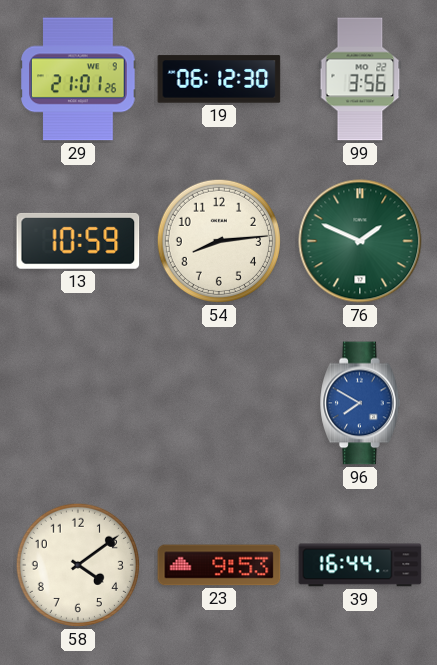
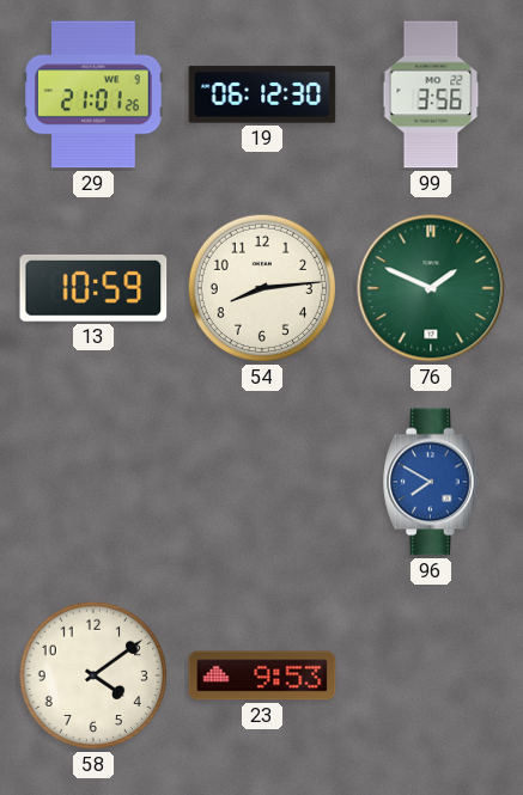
39: 16:44 -> none
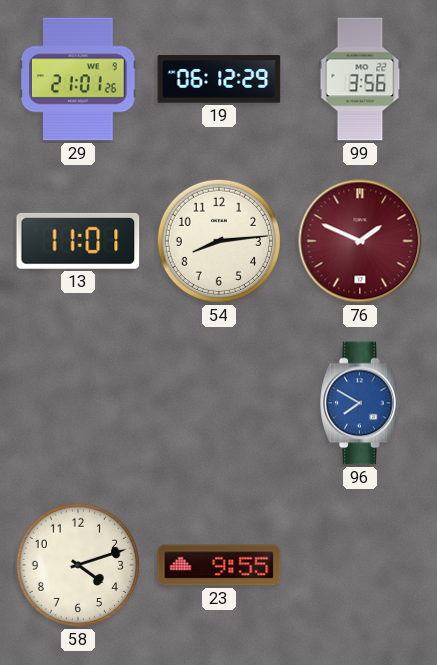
19: 06:12:30 -> 06:12:29
13: 10:59 -> 11:01
76 dial: green -> burgundy
58: 4:09 -> 4:12
23: 9:53 -> 9:55
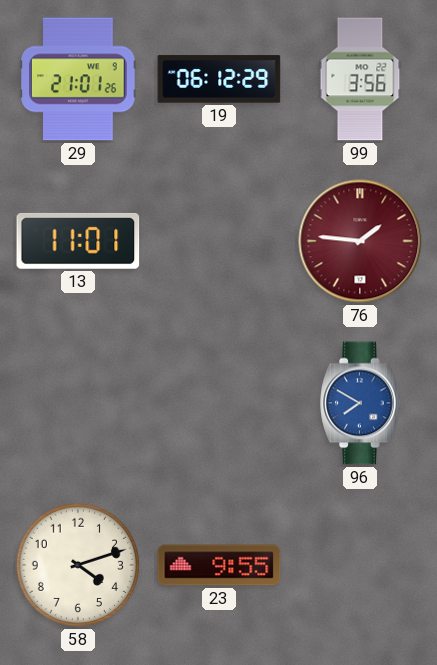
54: 8:14 -> none
76: 1:49 -> 1:46
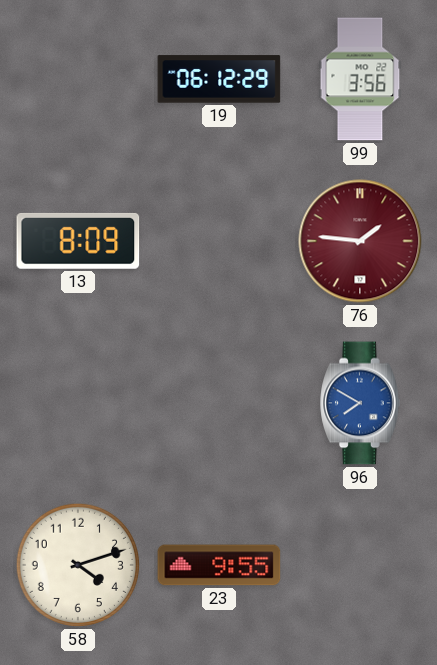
29: 21:01 -> none
13: 11:01 -> 8:09
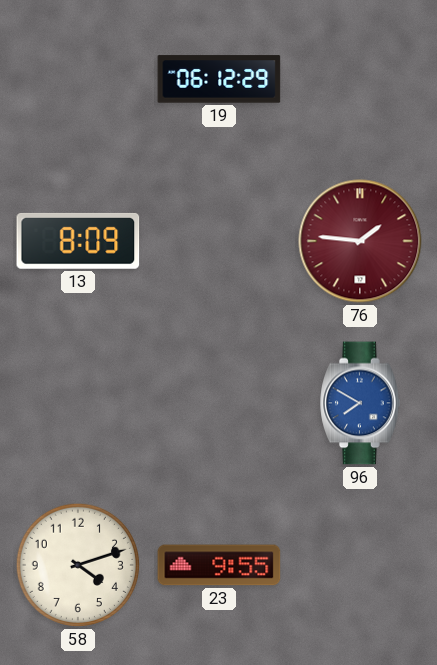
99: 3:56 -> none
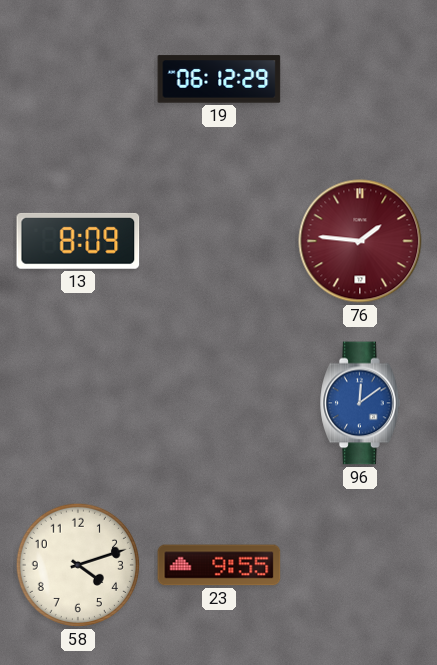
96: 7:50 -> 12:09
